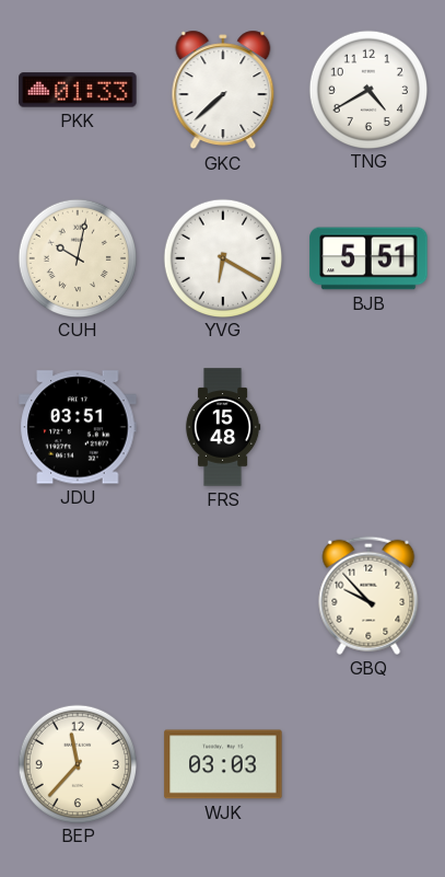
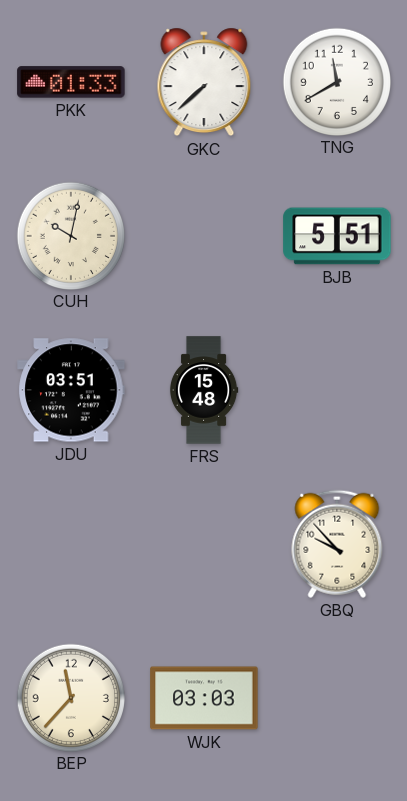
TNG: 4:40 -> 11:40
YVG: 6:20 -> none
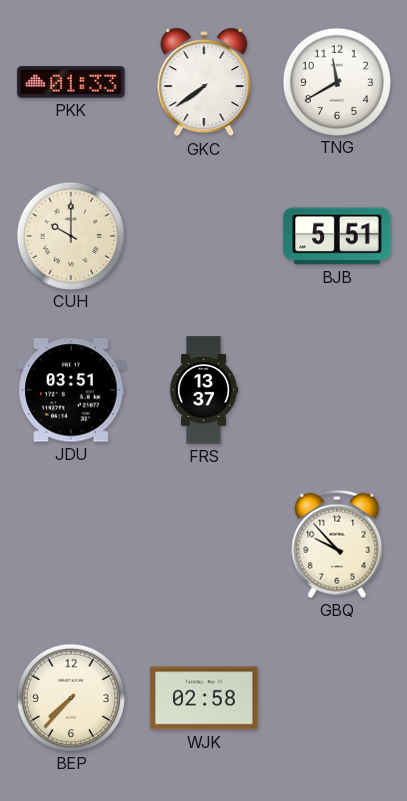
GKC: 7:38 -> 7:39
CUH: 10:02 -> 10:00
FRS: 15:48 -> 13:37
BEP: 11:37 -> 7:37
WJK: 03:03 -> 02:58
